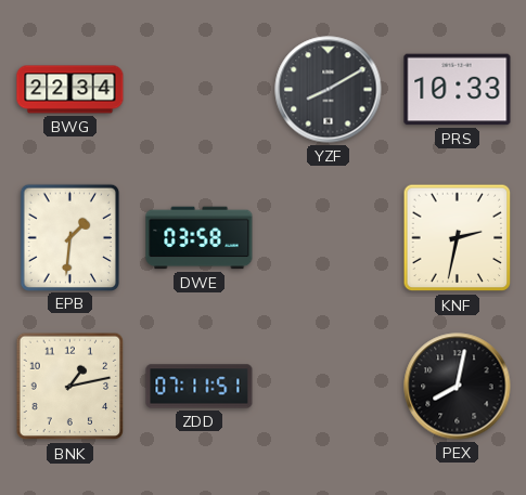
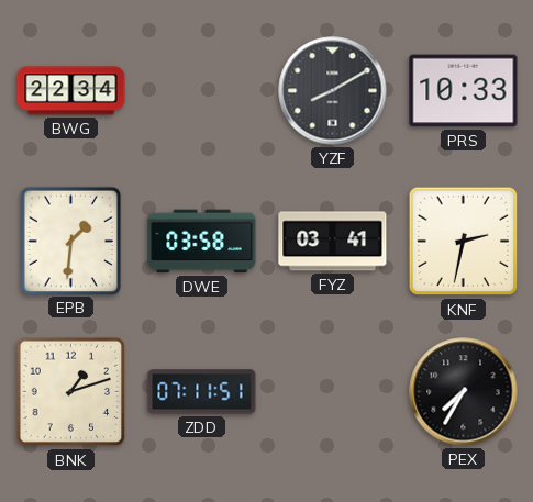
FYZ: none -> 03:41
BNK: 1:13 -> 1:12
PEX: 8:02 -> 7:35
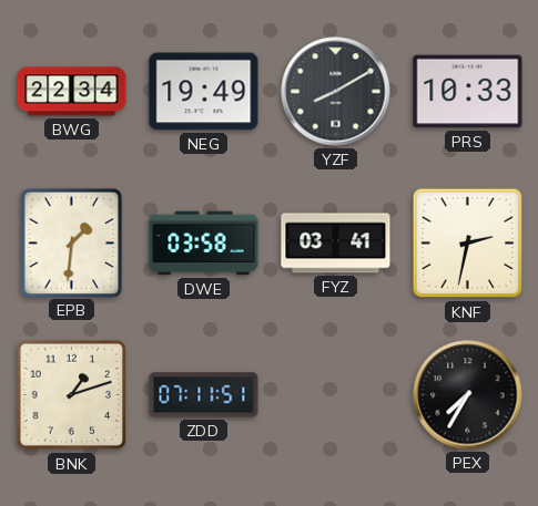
NEG: none -> 19:49
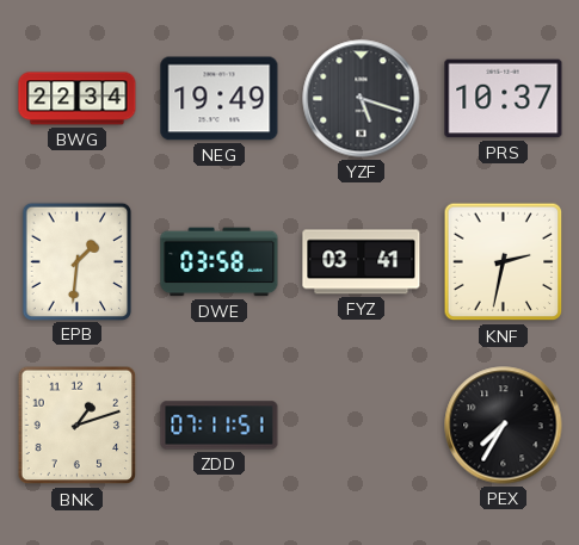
YZF: 8:10 -> 5:18
PRS: 10:33 -> 10:37
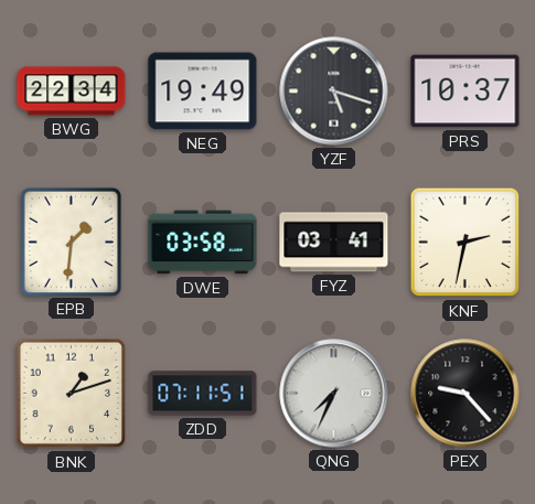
QNG: none -> 7:34
PEX: 7:35 -> 9:23
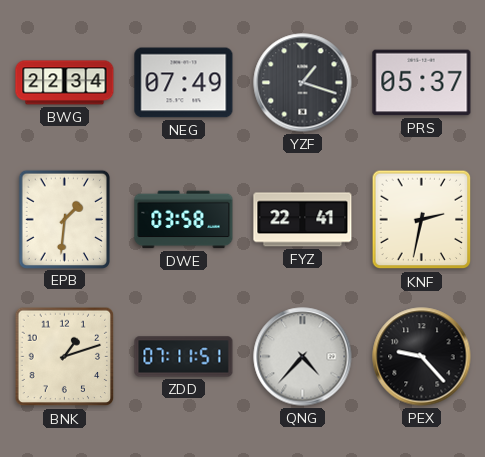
NEG: 19:49 -> 07:49
YZF: 5:18 -> 1:18
PRS: 10:37 -> 05:37
FYZ: 03:41 -> 22:41
QNG: 7:34 -> 4:37
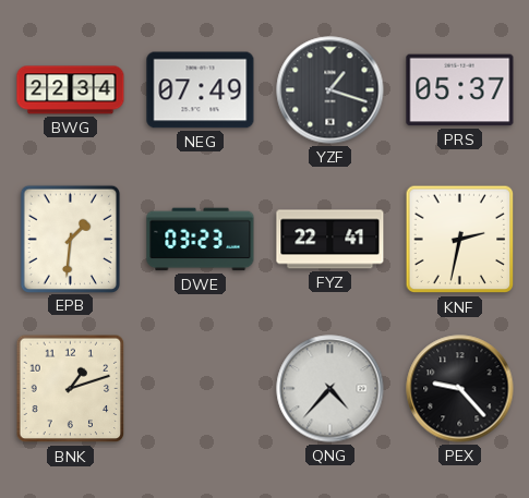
DWE: 03:58 -> 03:23
ZDD: 07:11 -> none
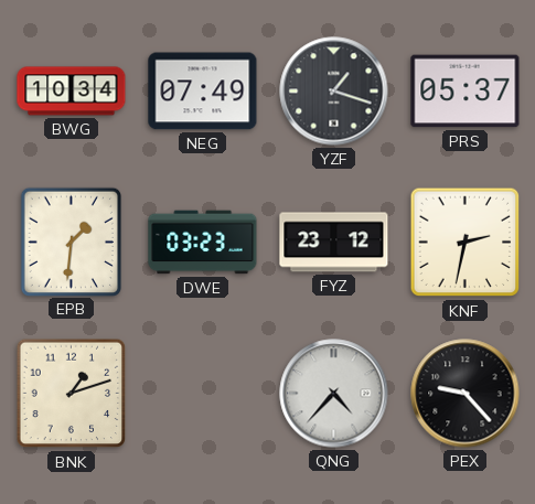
BWG: 22:34 -> 10:34
FYZ: 22:41 -> 23:12
